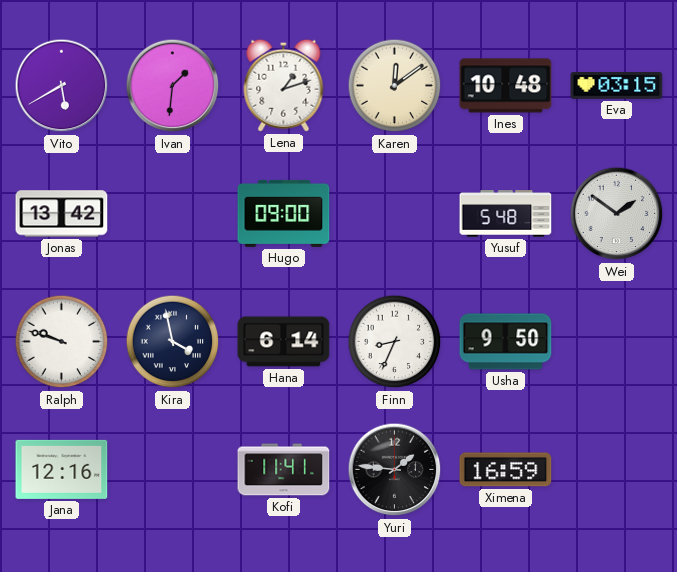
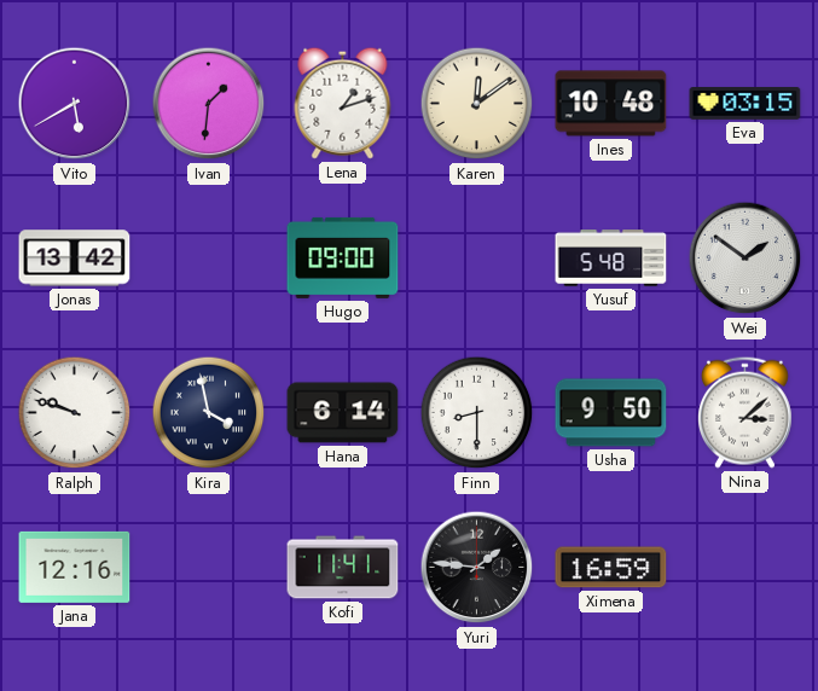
Finn: 8:34 -> 8:30
Nina: none -> 3:08
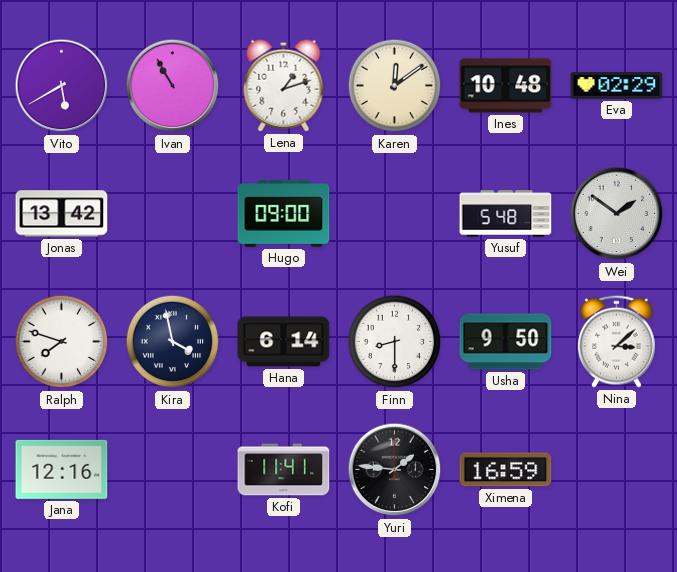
Ivan: 1:31 -> 10:55
Eva: 03:15 -> 02:29
Ralph: 9:48 -> 7:48
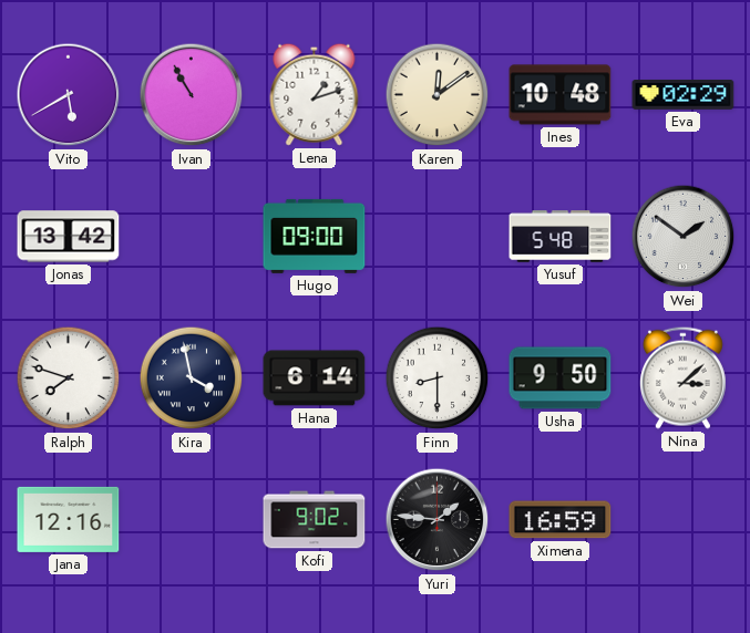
Kofi: 11:41 -> 9:02
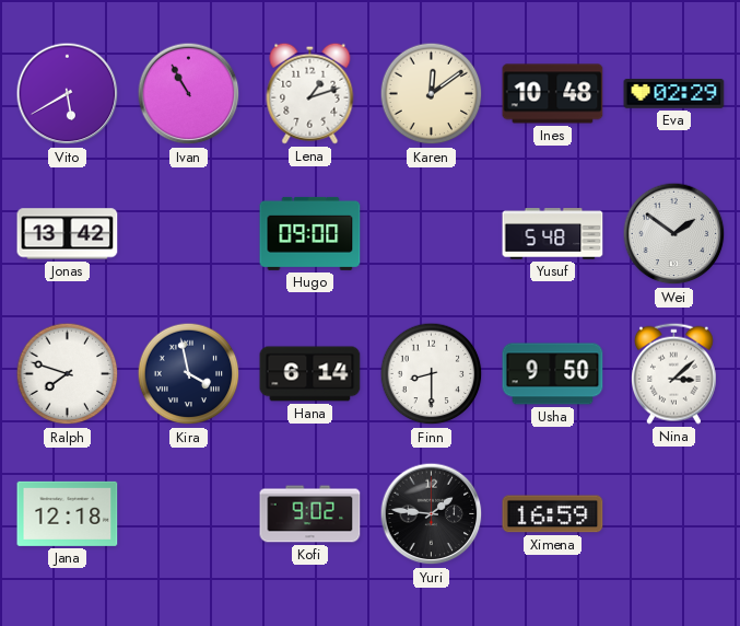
Jana: 12:16 -> 12:18
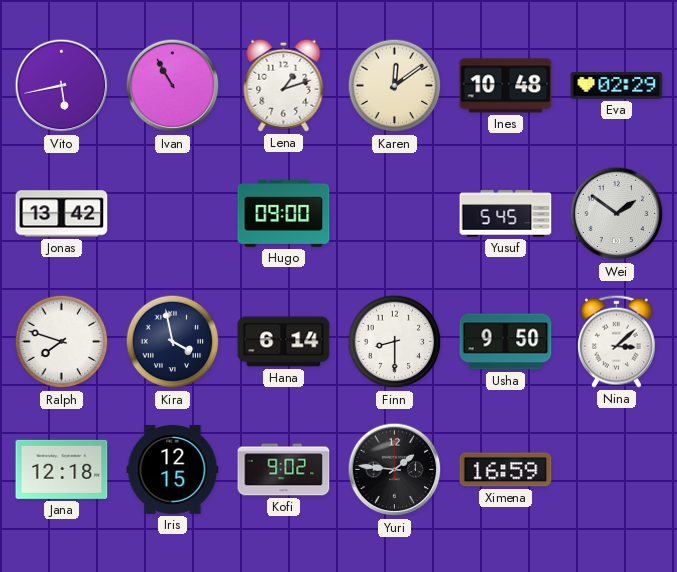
Vito: 5:40 -> 5:43
Yusuf: 5:48 -> 5:45
Iris: none -> 12:15
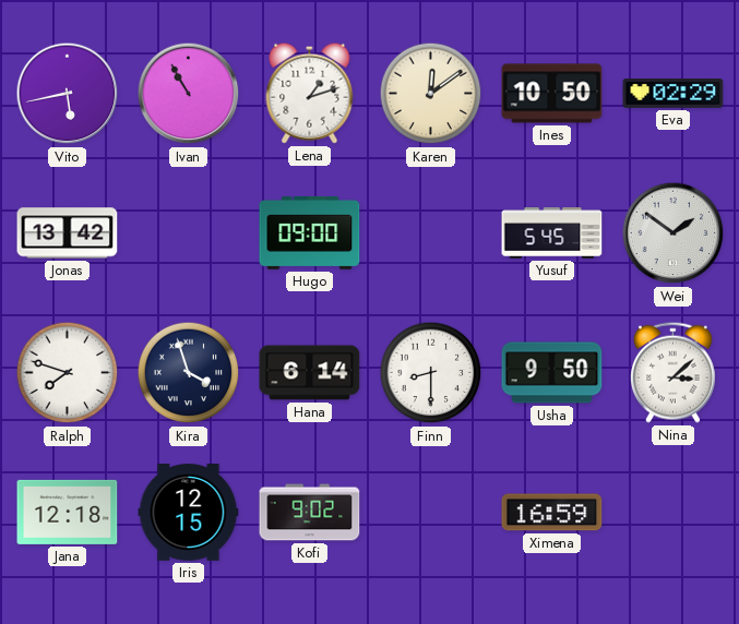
Ines: 10:48 -> 10:50
Kira: 3:58 -> 3:57
Yuri: 1:46 -> none
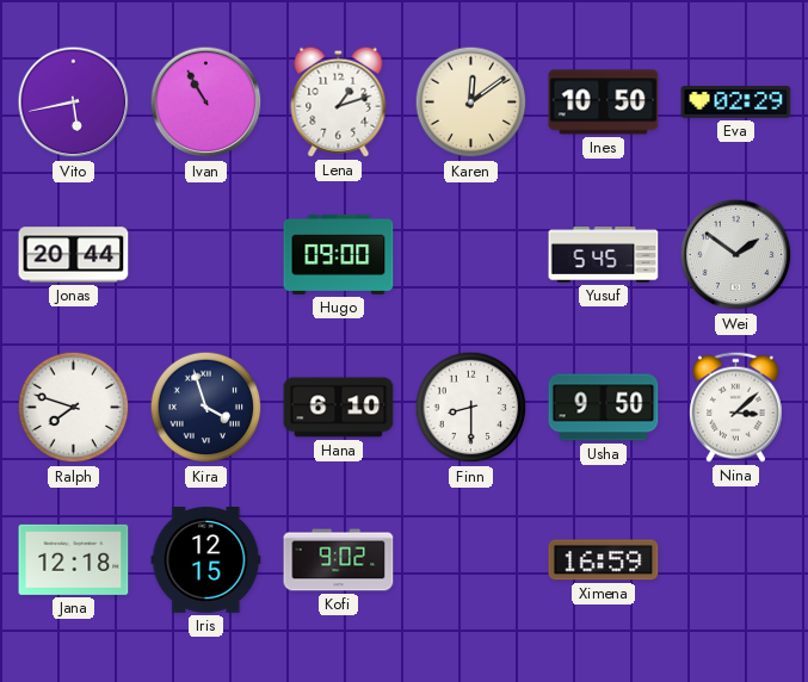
Jonas: 13:42 -> 20:44
Hana: 6:14 -> 6:10
